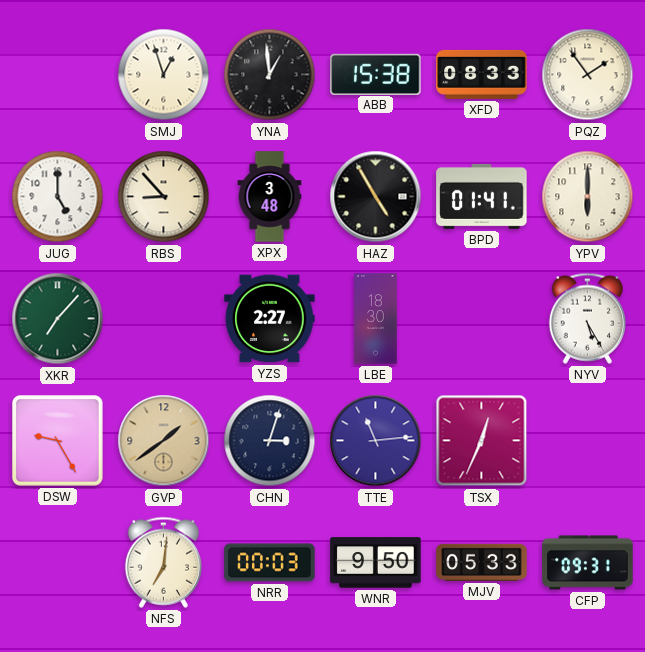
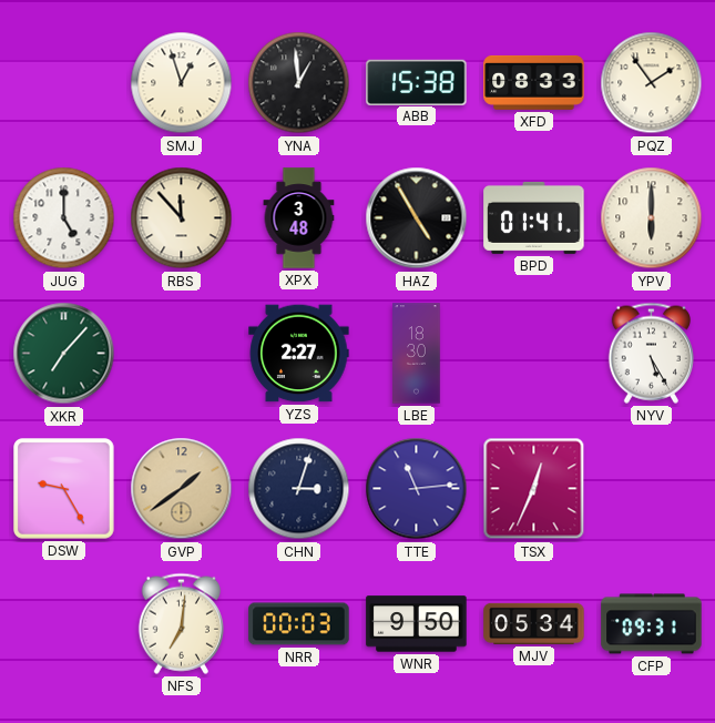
RBS: 8:53 -> 11:53
MJV: 05:33 -> 05:34
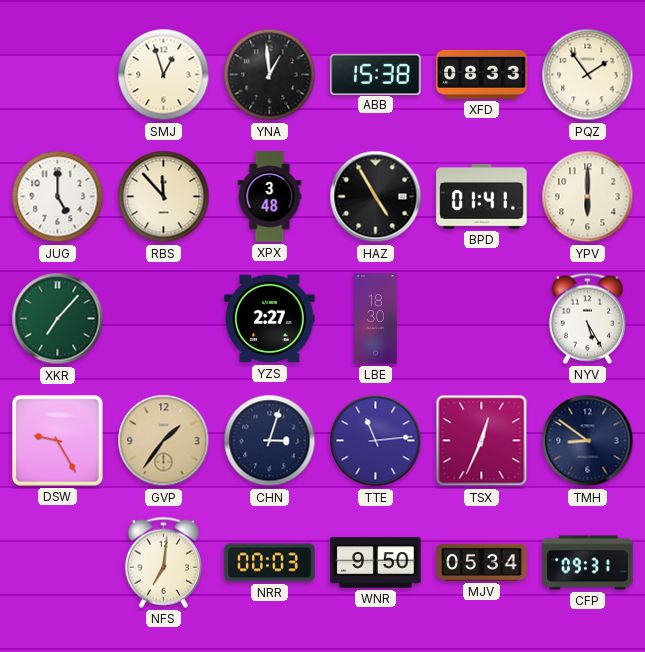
GVP: 1:39 -> 1:36
TMH: none -> 8:51
